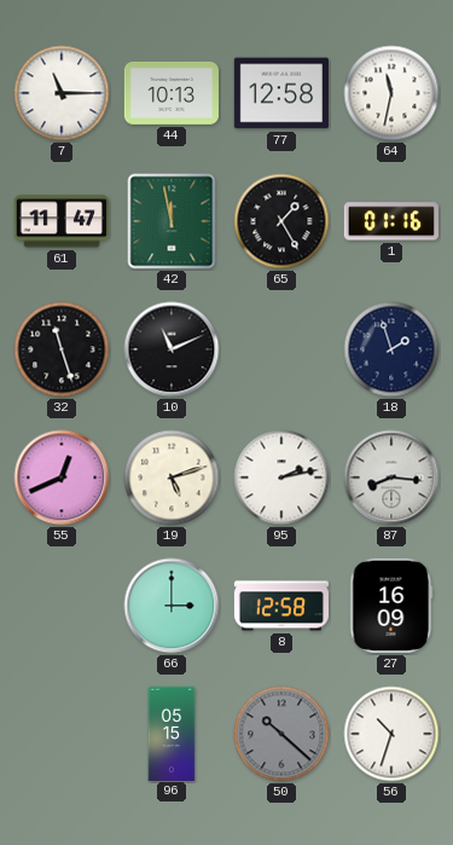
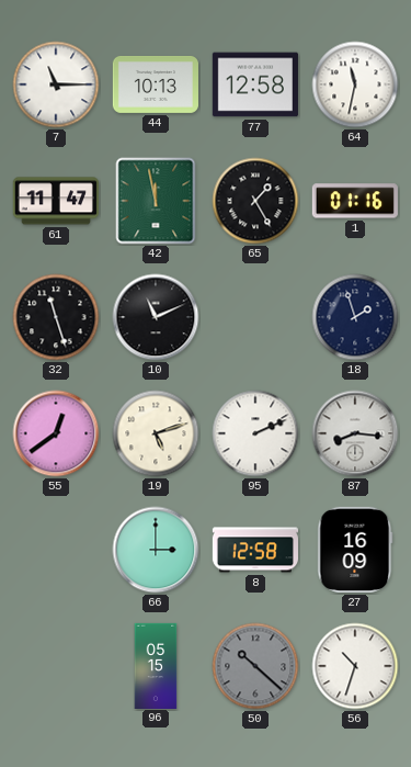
55: 12:41 -> 12:39
95: 2:13 -> 2:11
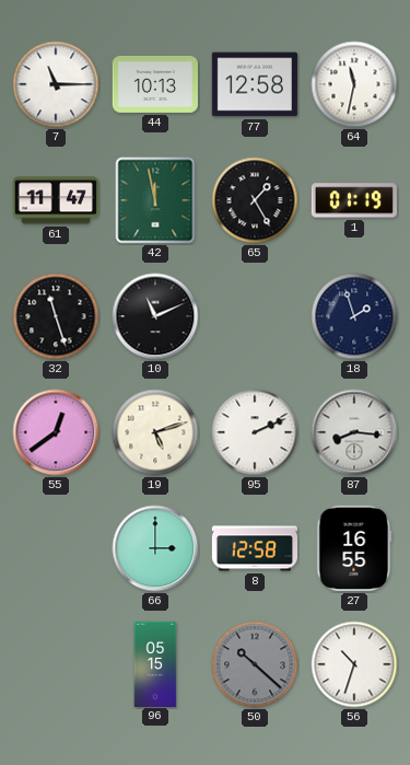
1: 01:16 -> 01:19
27: 16:09 -> 16:55
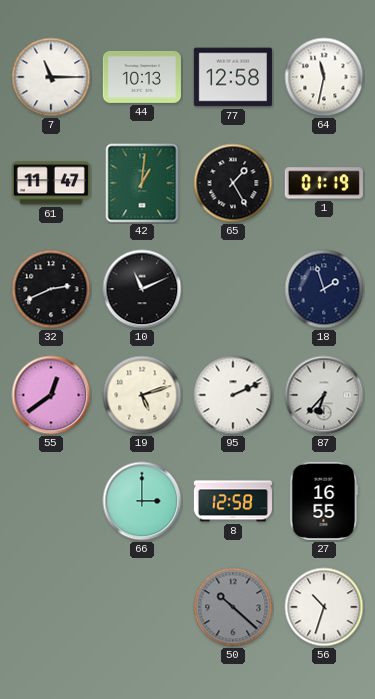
42: 11:58 -> 1:01
32: 11:27 -> 2:41
87: 8:16 -> 6:37
96: 05:15 -> none
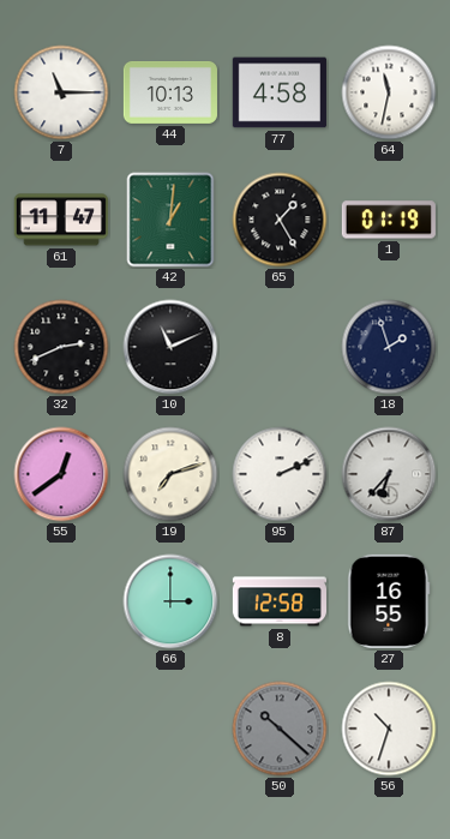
77: 12:58 -> 4:58
19: 5:12 -> 7:12
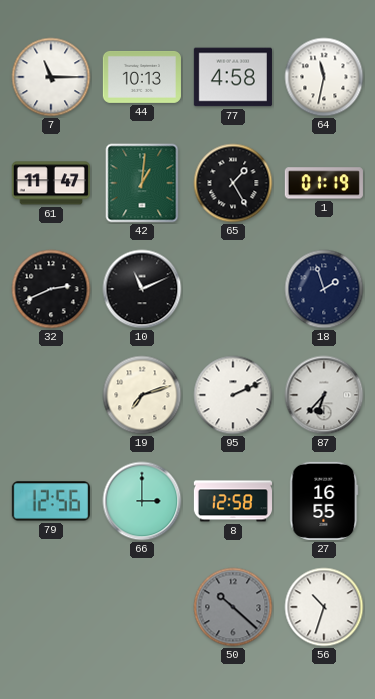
55: 12:39 -> none
79: none -> 12:56
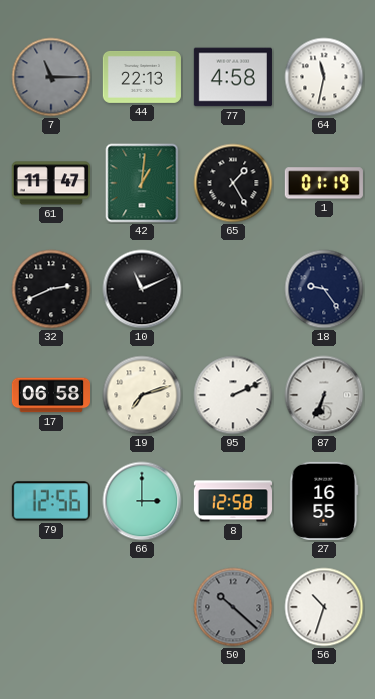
7 dial: white -> grey
44: 10:13 -> 22:13
18: 1:57 -> 9:24
17: none -> 06:58
87: 6:37 -> 6:34
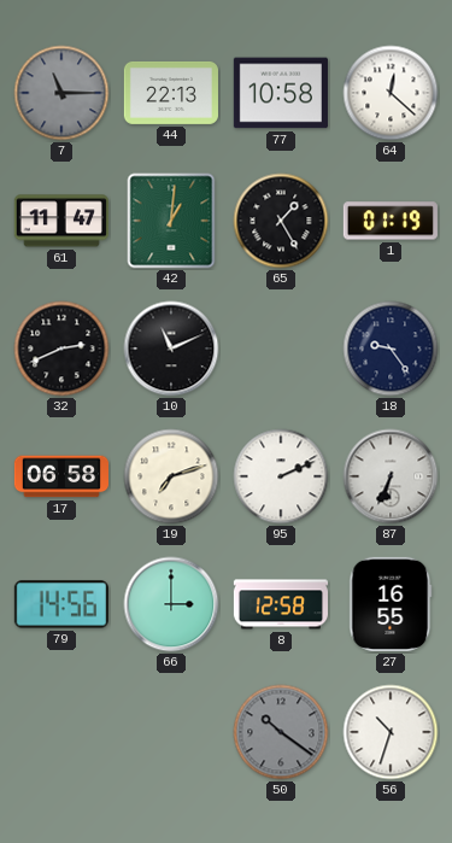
77: 4:58 -> 10:58
64: 11:32 -> 12:22
79: 12:56 -> 14:56
50: 10:22 -> 10:21
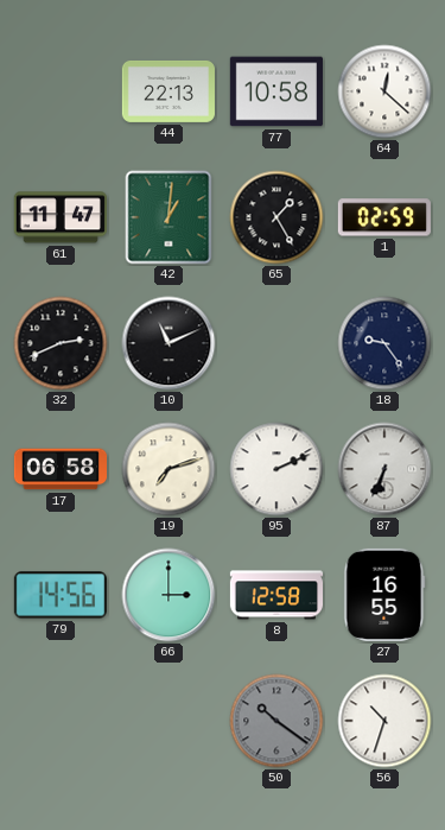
7: 11:15 -> none
1: 01:19 -> 02:59
